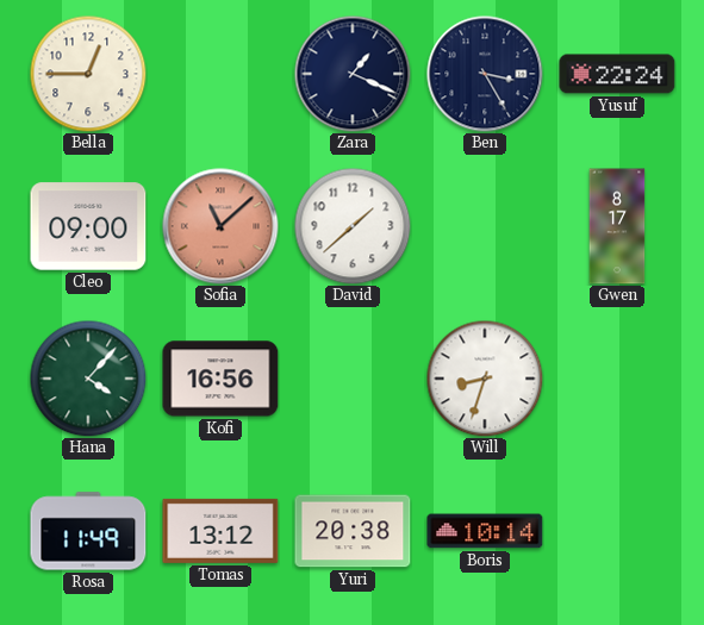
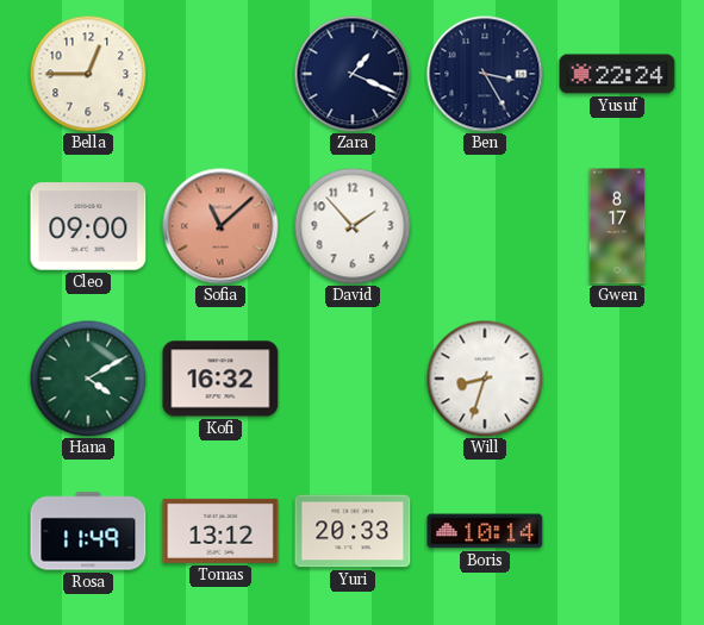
David: 1:38 -> 1:53
Hana: 4:07 -> 4:10
Kofi: 16:56 -> 16:32
Yuri: 20:38 -> 20:33
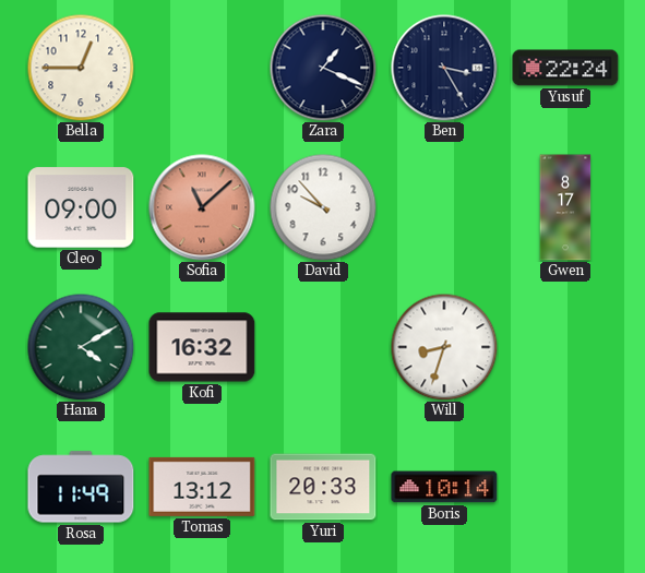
David: 1:53 -> 9:53
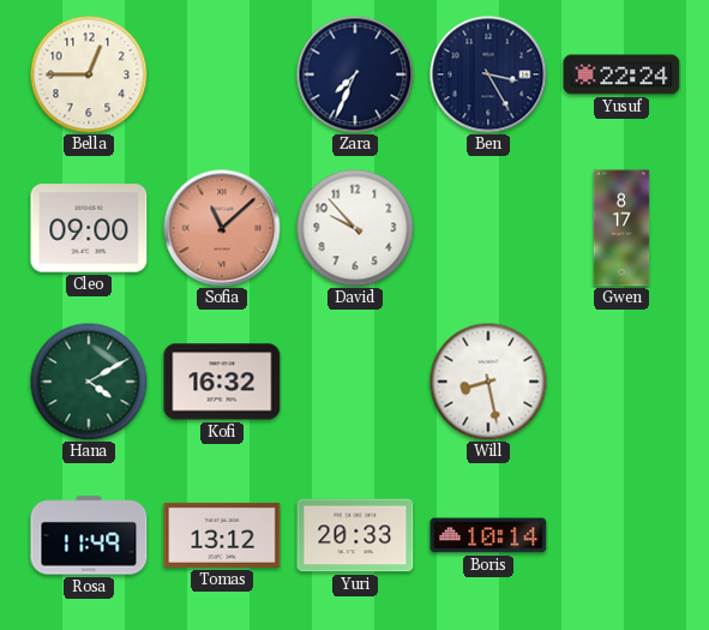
Zara: 1:19 -> 7:34
Will: 8:33 -> 8:28
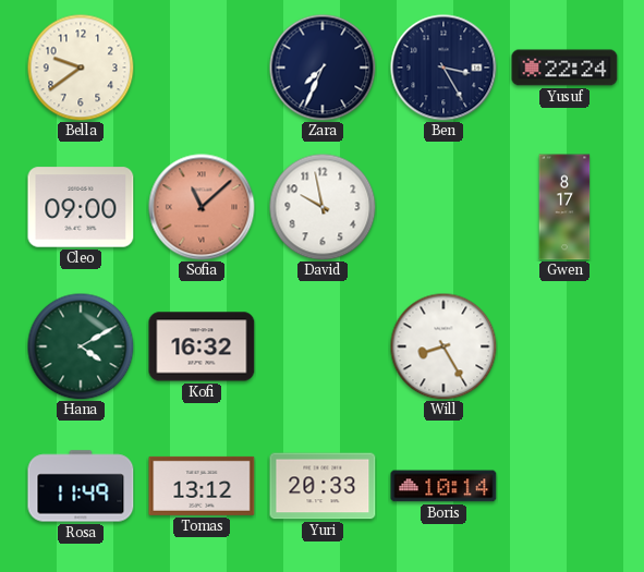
Bella: 12:45 -> 9:39
David: 9:53 -> 9:58
Will: 8:28 -> 8:25
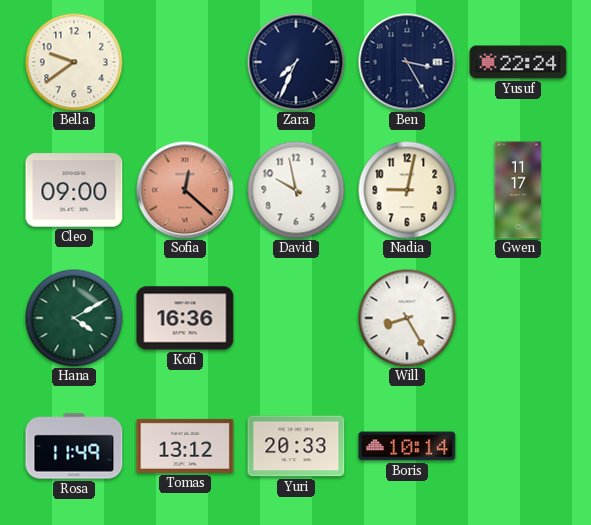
Sofia: 11:08 -> 12:22
Nadia: none -> 9:02
Gwen: 8:17 -> 11:17
Kofi: 16:32 -> 16:36
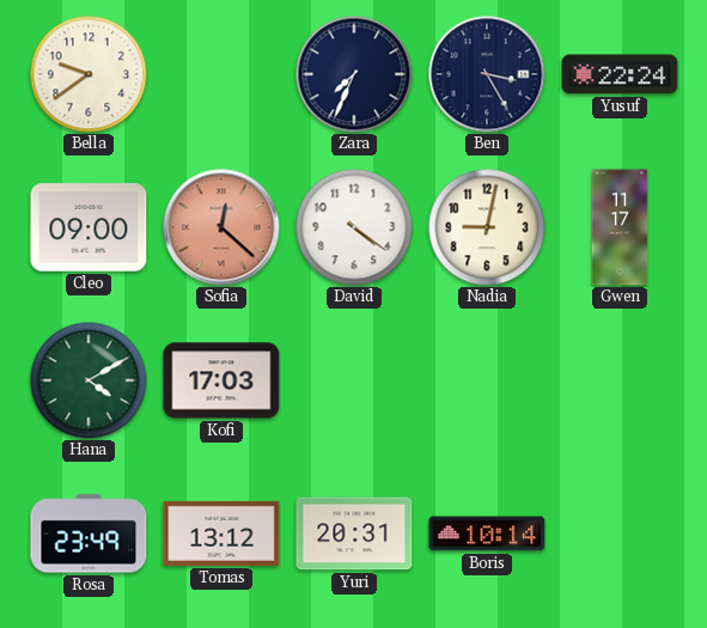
David: 9:58 -> 4:21
Kofi: 16:36 -> 17:03
Will: 8:25 -> none
Rosa: 11:49 -> 23:49
Yuri: 20:33 -> 20:31
